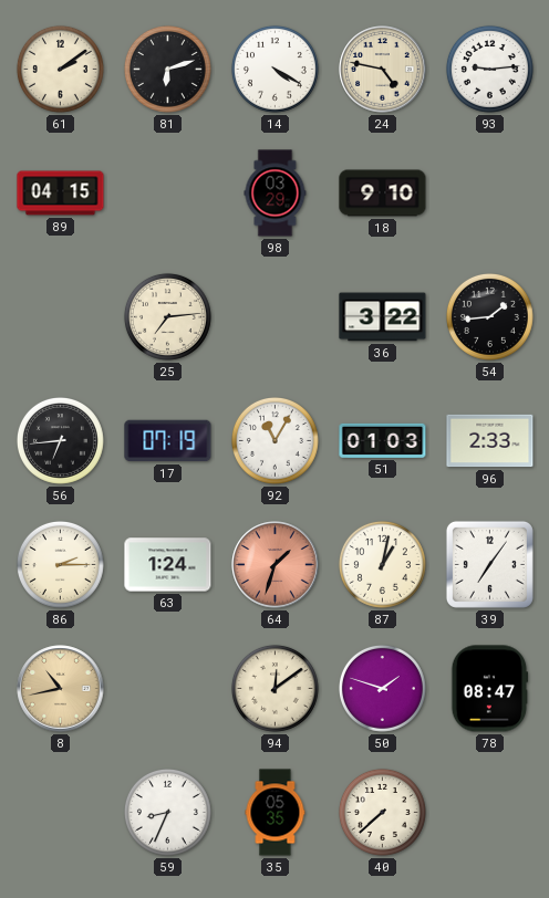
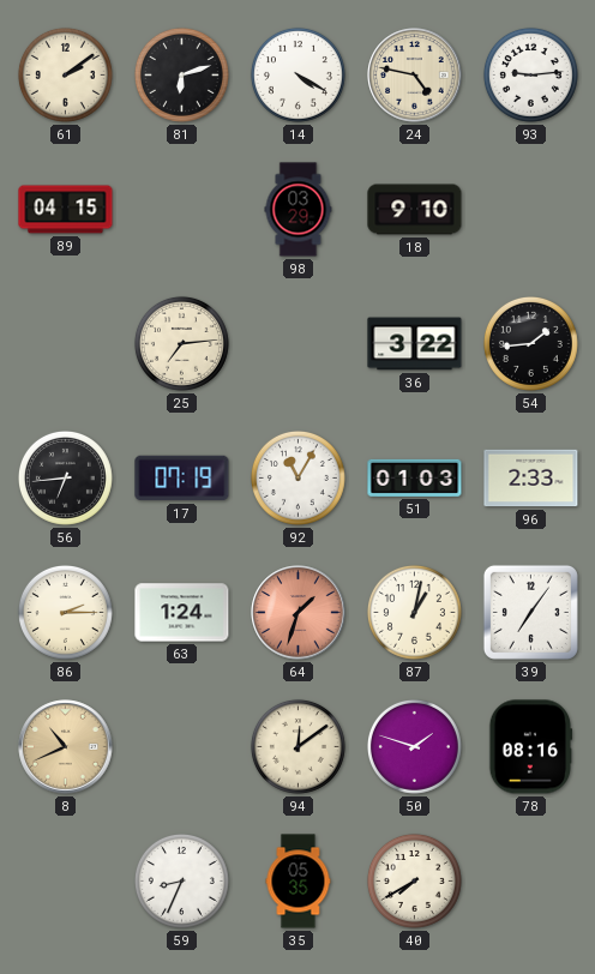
8: 10:43 -> 10:41
78: 08:47 -> 08:16
40: 7:38 -> 7:40
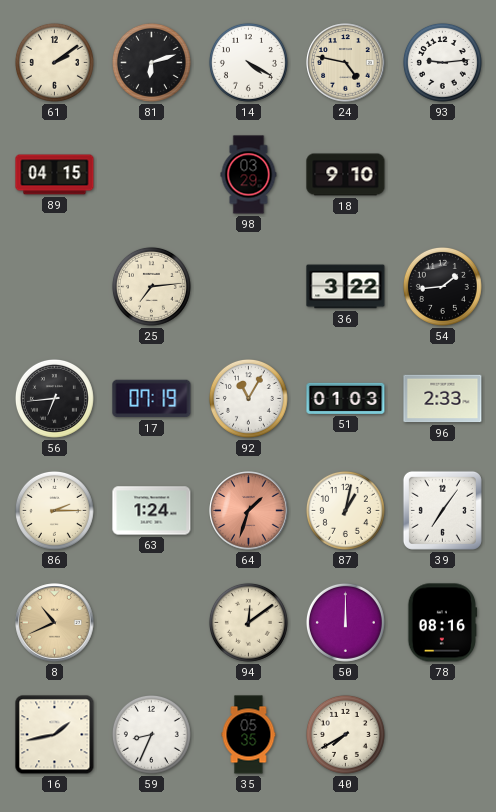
50: 1:48 -> 12:00
16: none -> 1:43
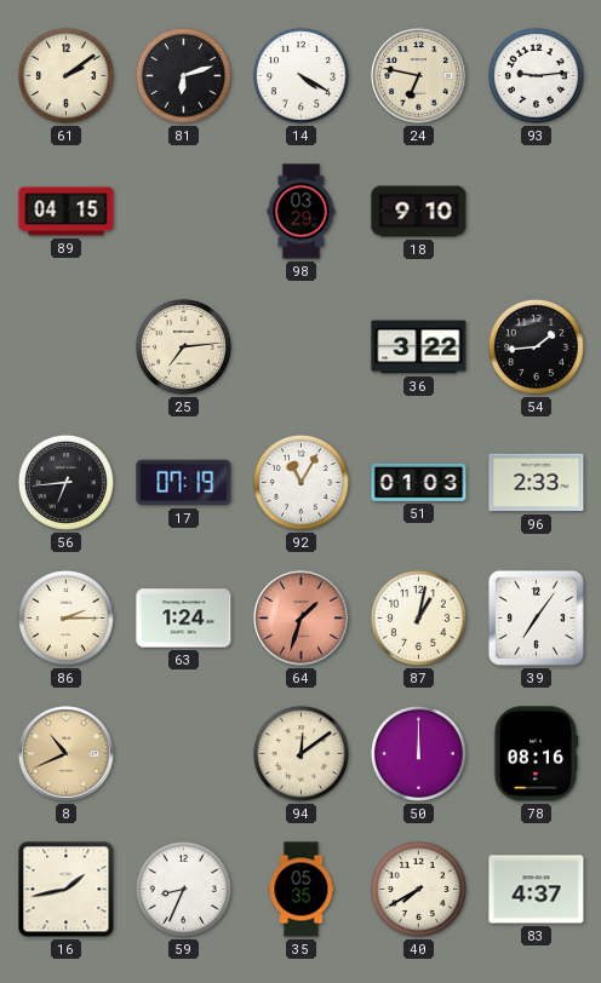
24: 4:47 -> 6:47
83: none -> 4:37
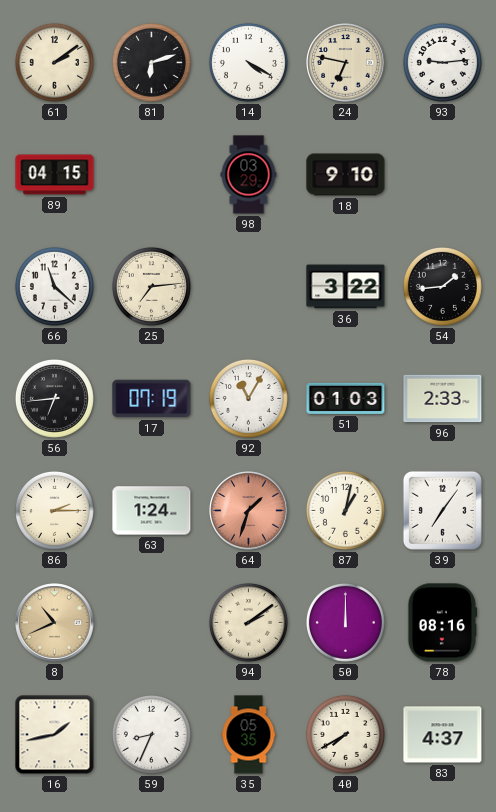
66: none -> 11:22
94: 12:09 -> 2:09
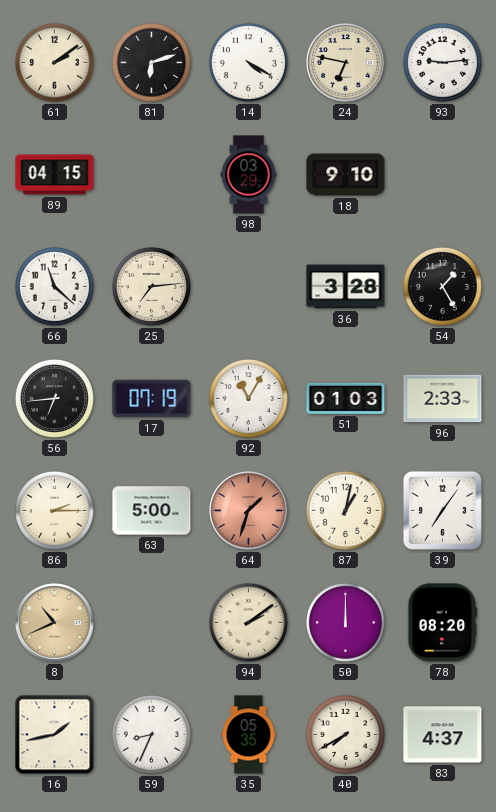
36: 3:22 -> 3:28
54: 1:44 -> 1:25
63: 1:24 -> 5:00
78: 08:16 -> 08:20
